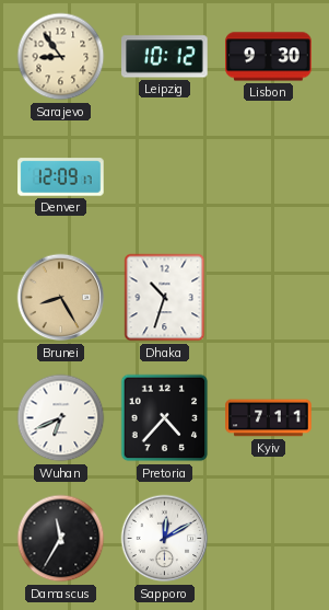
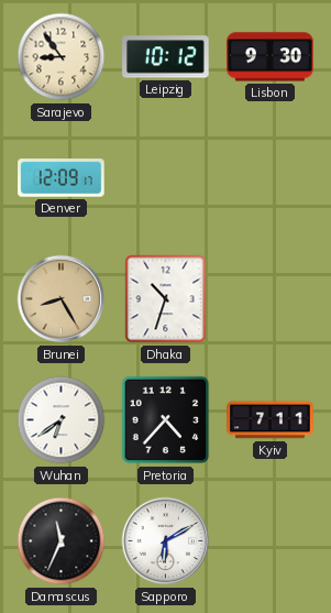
Wuhan: 6:41 -> 6:39
Damascus: 11:35 -> 11:34
Sapporo: 12:10 -> 6:10
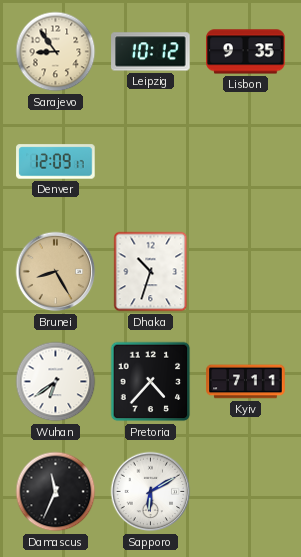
Lisbon: 9:30 -> 9:35
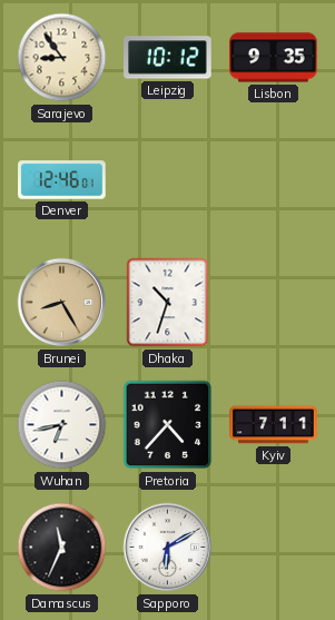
Denver: 12:09 -> 12:46
Wuhan: 6:39 -> 6:43
